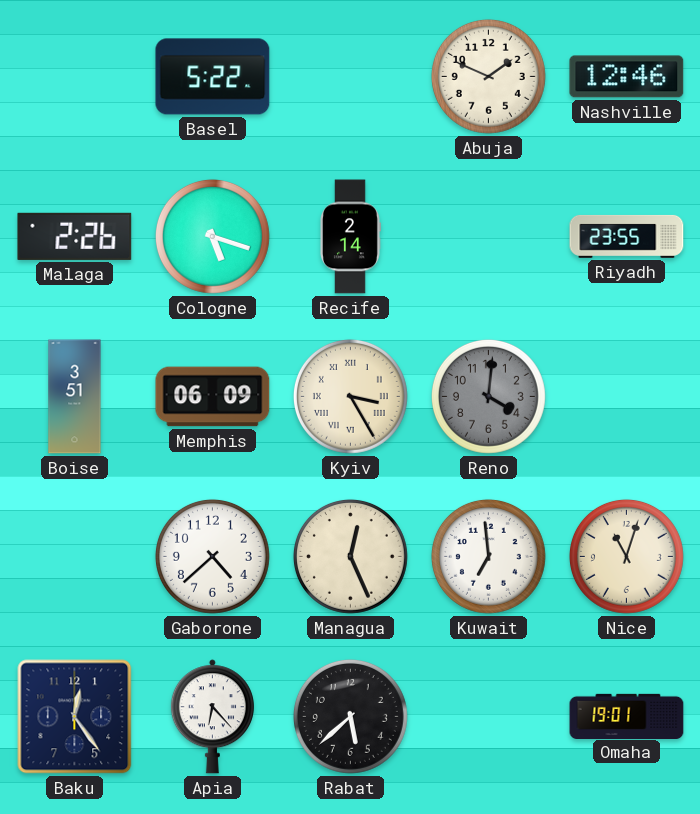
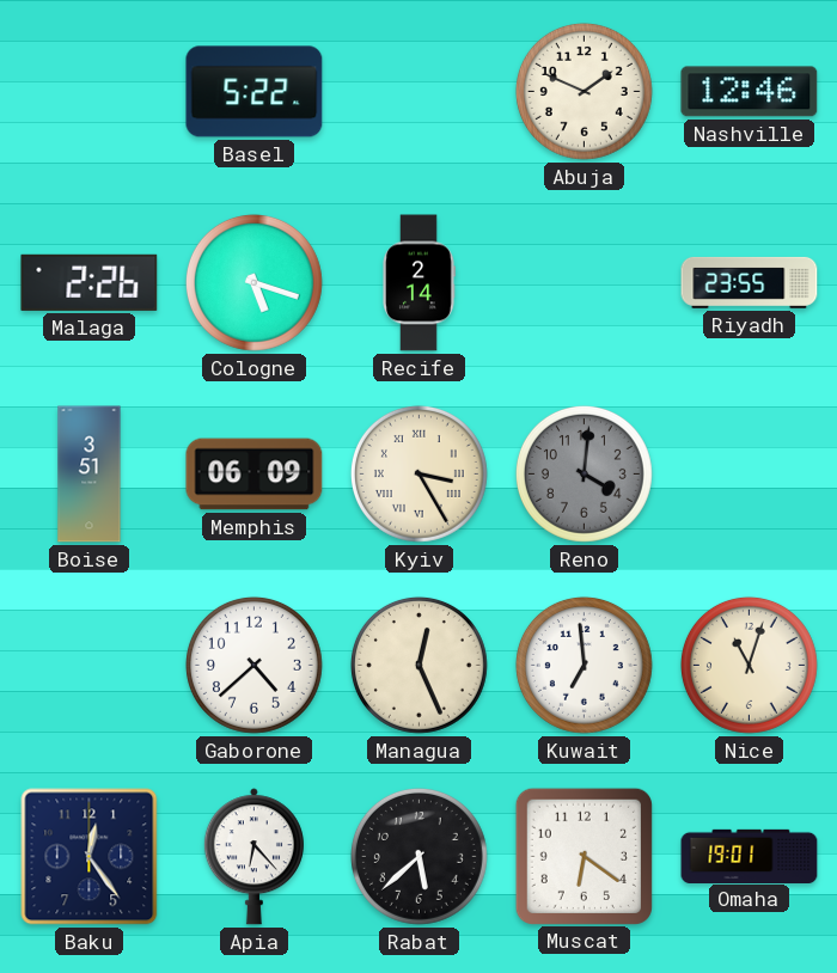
Muscat: none -> 6:21
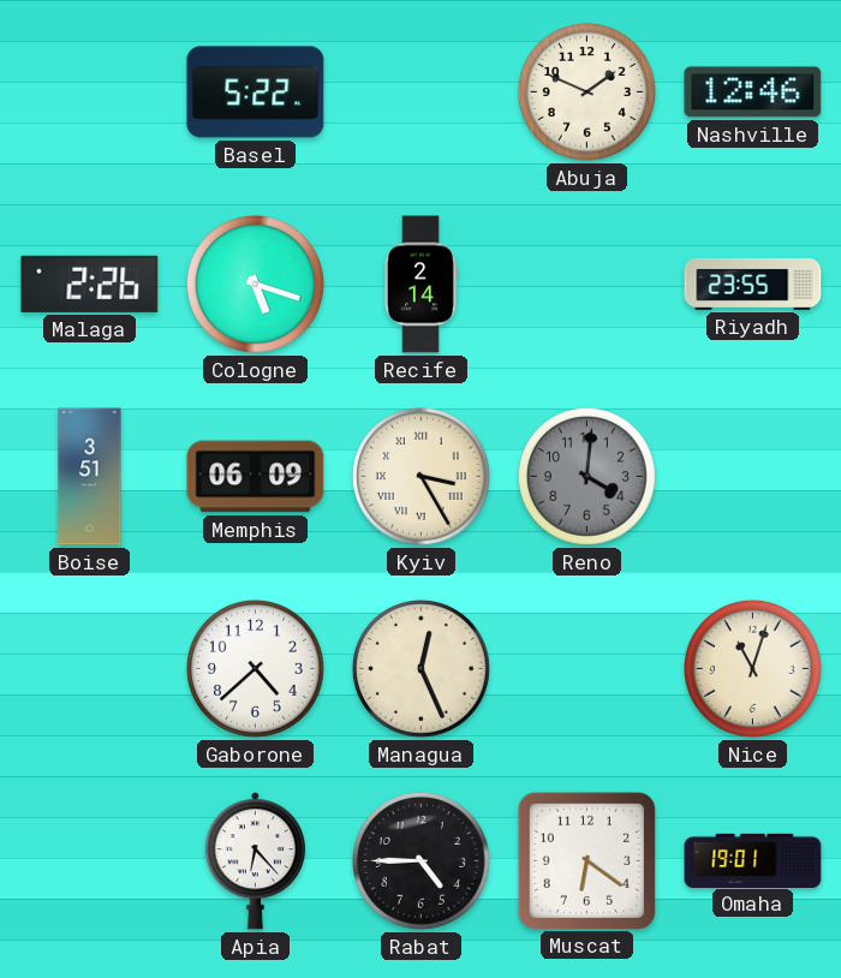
Kuwait: 6:59 -> none
Baku: 12:24 -> none
Rabat: 5:38 -> 4:45
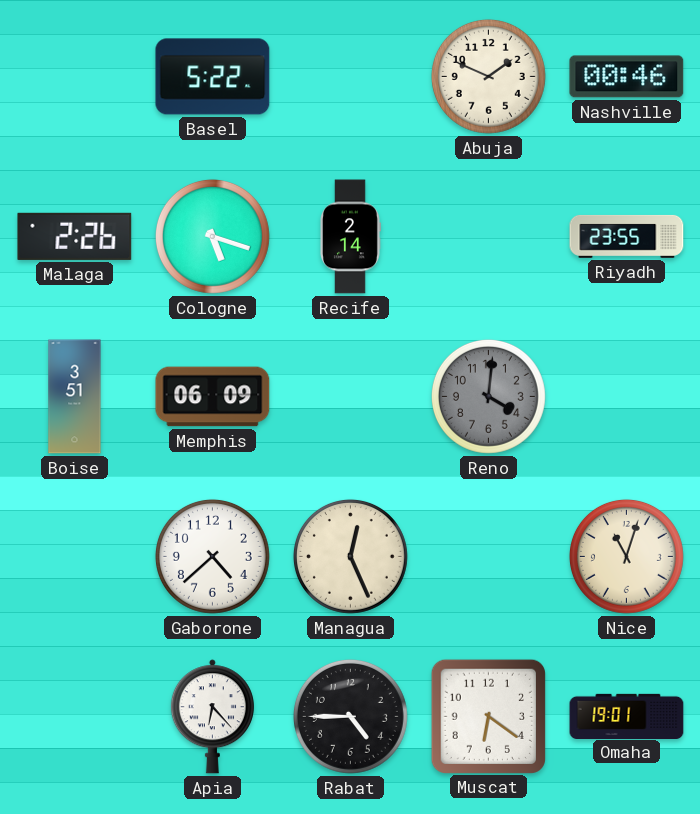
Nashville: 12:46 -> 00:46
Kyiv: 3:25 -> none
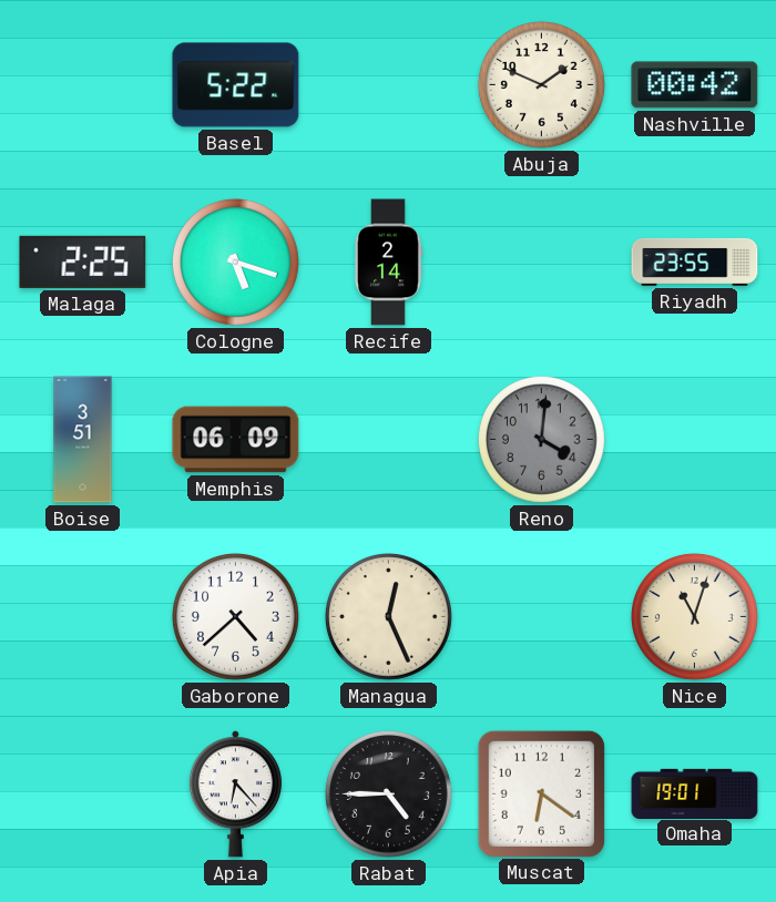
Nashville: 00:46 -> 00:42
Malaga: 2:26 -> 2:25
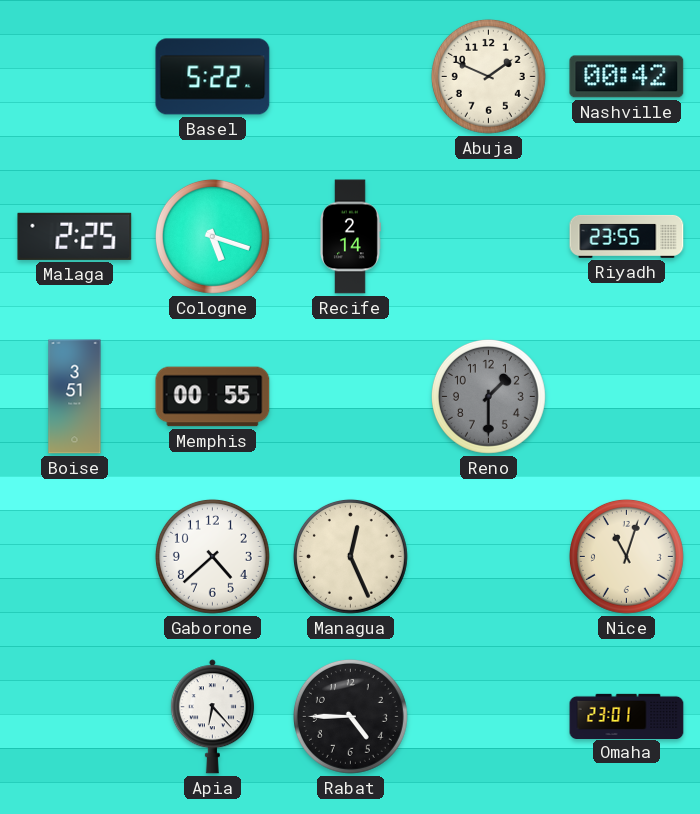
Memphis: 06:09 -> 00:55
Reno: 4:01 -> 1:30
Muscat: 6:21 -> none
Omaha: 19:01 -> 23:01
